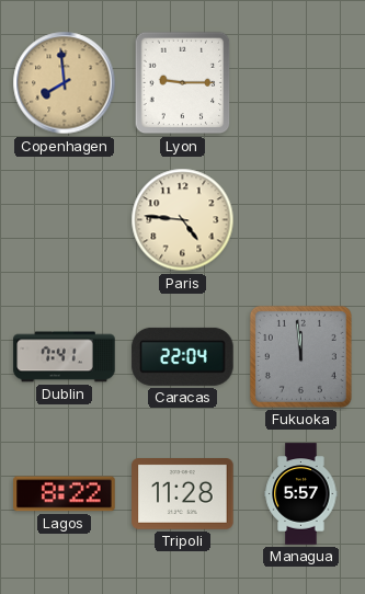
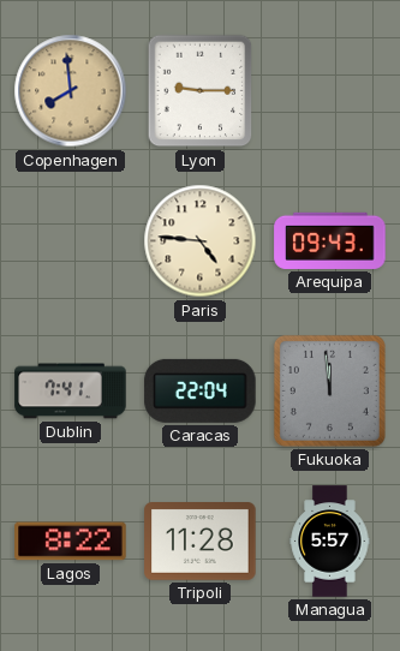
Arequipa: none -> 09:43
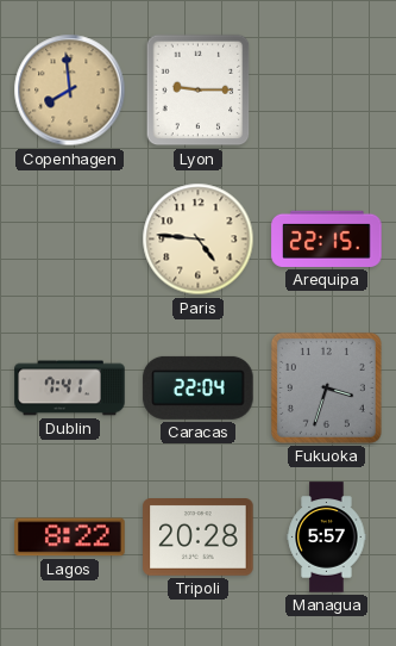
Arequipa: 09:43 -> 22:15
Fukuoka: 11:59 -> 3:33
Tripoli: 11:28 -> 20:28
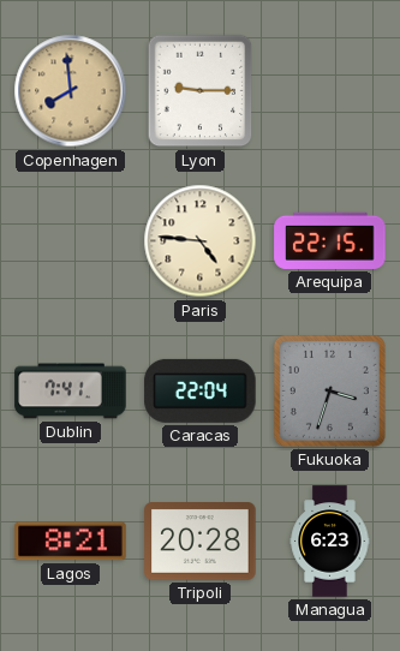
Lagos: 8:22 -> 8:21
Managua: 5:57 -> 6:23
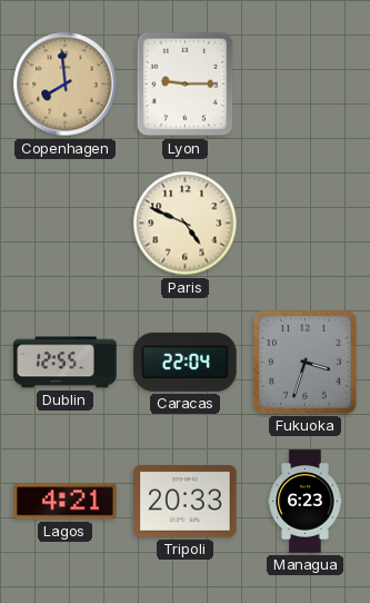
Paris: 4:46 -> 4:49
Arequipa: 22:15 -> none
Dublin: 7:41 -> 12:55
Lagos: 8:21 -> 4:21
Tripoli: 20:28 -> 20:33
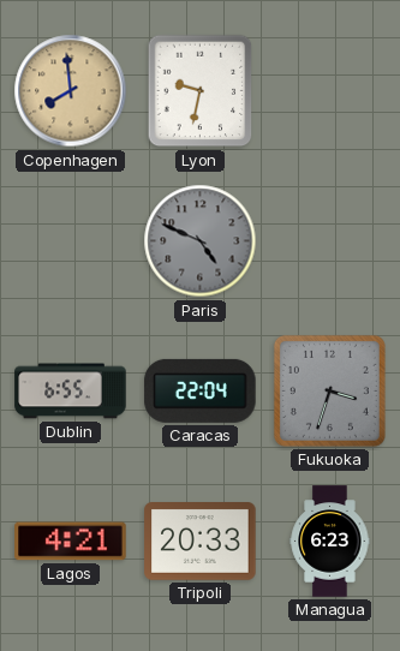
Lyon: 9:15 -> 9:32
Paris dial: cream -> grey
Dublin: 12:55 -> 6:55
